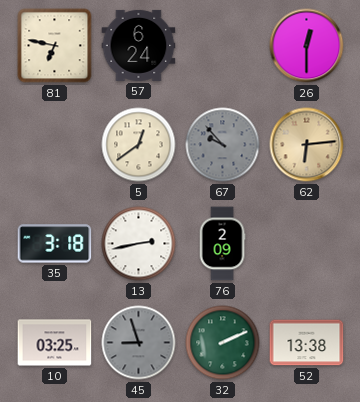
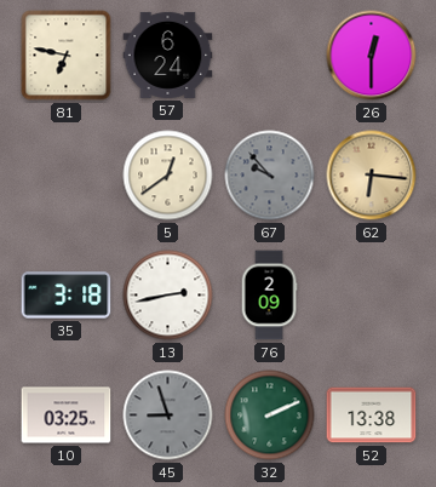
62: 6:14 -> 6:16
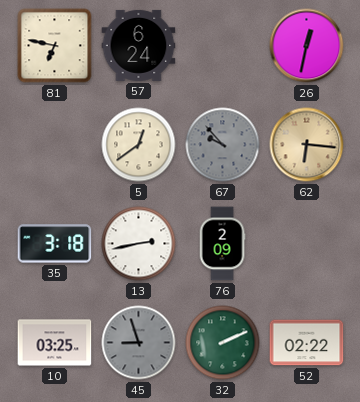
26: 12:30 -> 12:32
52: 13:38 -> 02:22
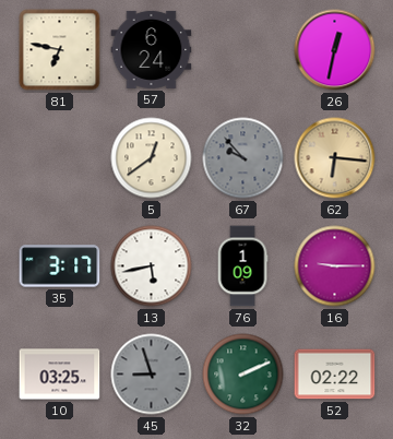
35: 3:18 -> 3:17
13: 2:43 -> 5:43
76: 2:09 -> 1:09
16: none -> 9:15
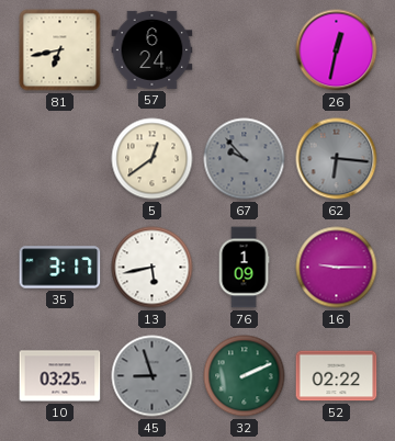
81: 6:47 -> 6:43
62 dial: champagne -> grey
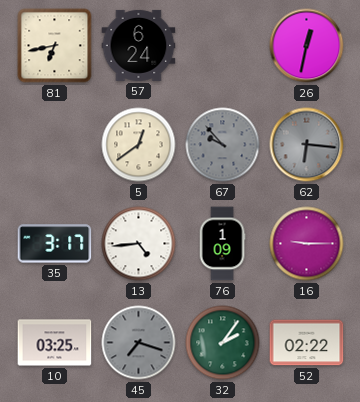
13: 5:43 -> 4:44
45: 8:57 -> 7:18
32: 2:11 -> 2:06
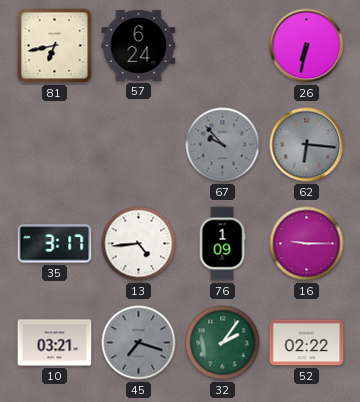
26: 12:32 -> 6:32
5: 12:39 -> none
10: 03:25 -> 03:21
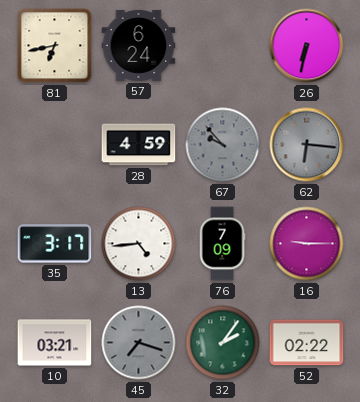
28: none -> 4:59
76: 1:09 -> 7:09
